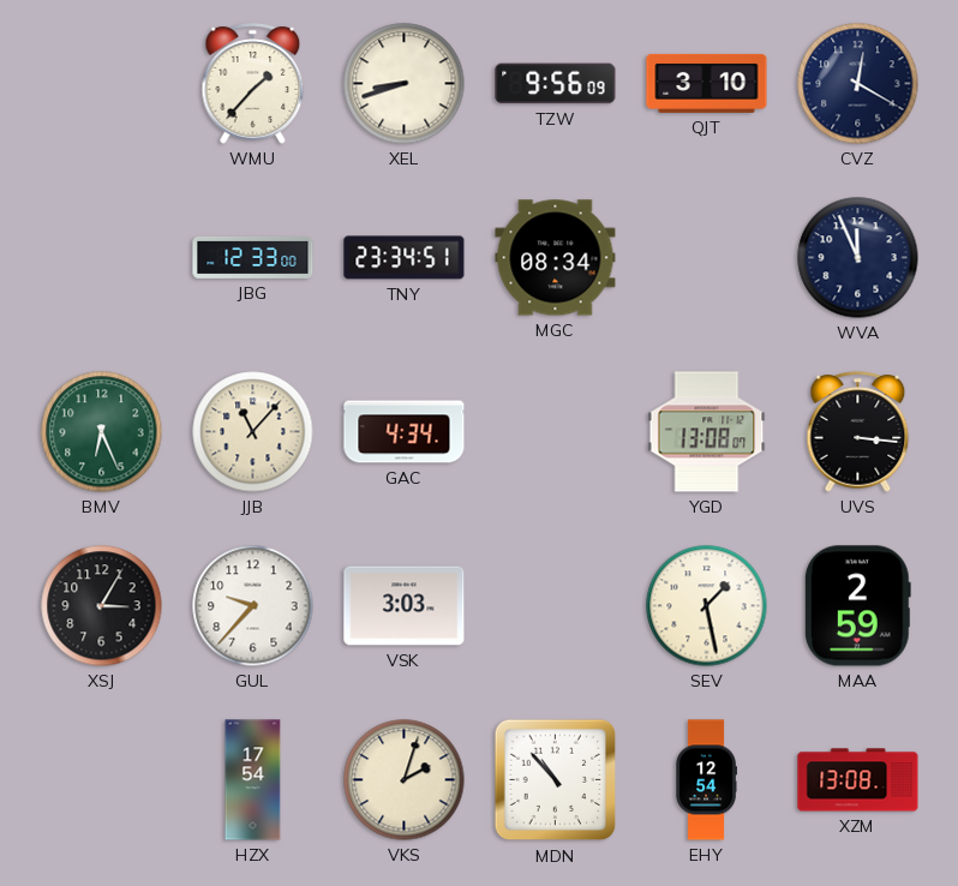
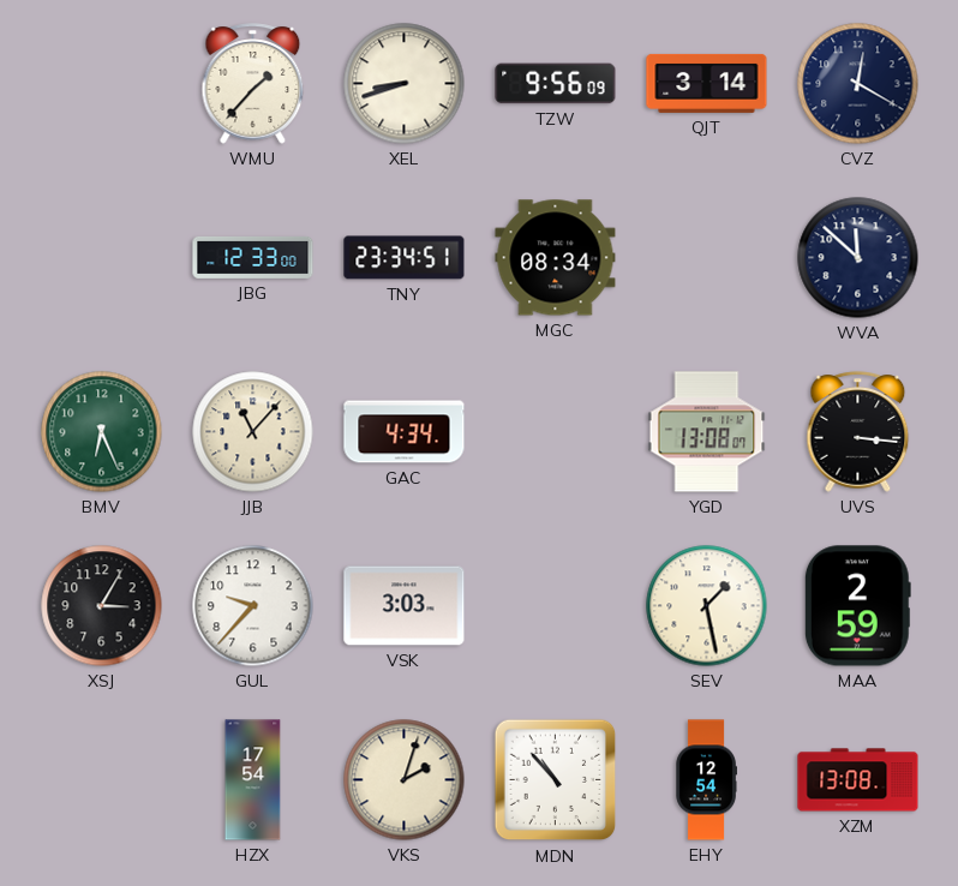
QJT: 3:10 -> 3:14
WVA: 11:56 -> 11:52
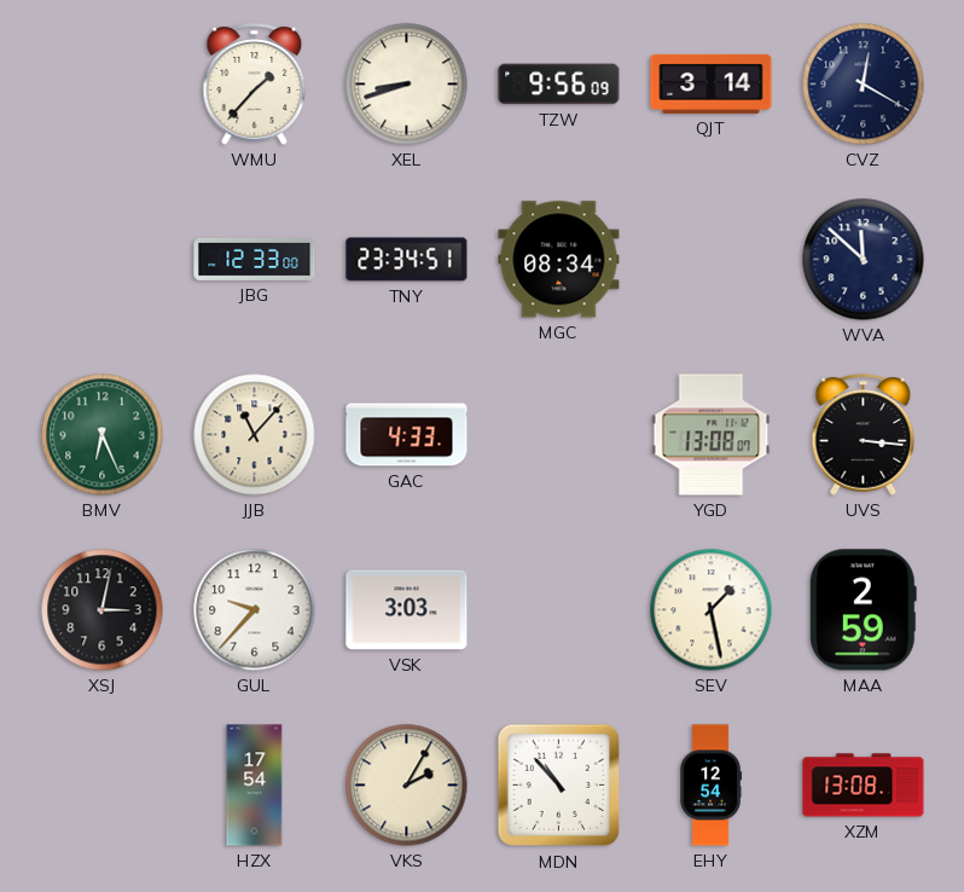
GAC: 4:34 -> 4:33
XSJ: 3:05 -> 3:02
VKS: 2:03 -> 2:05
